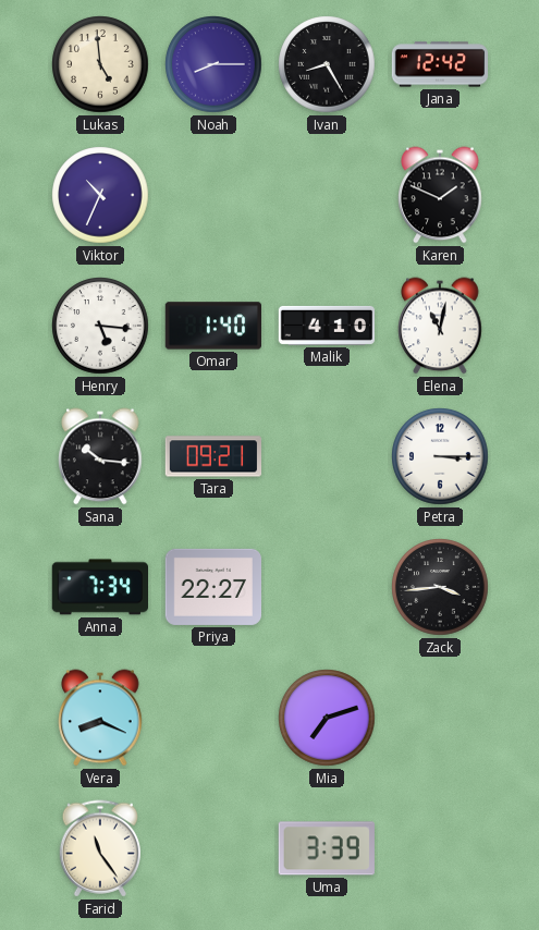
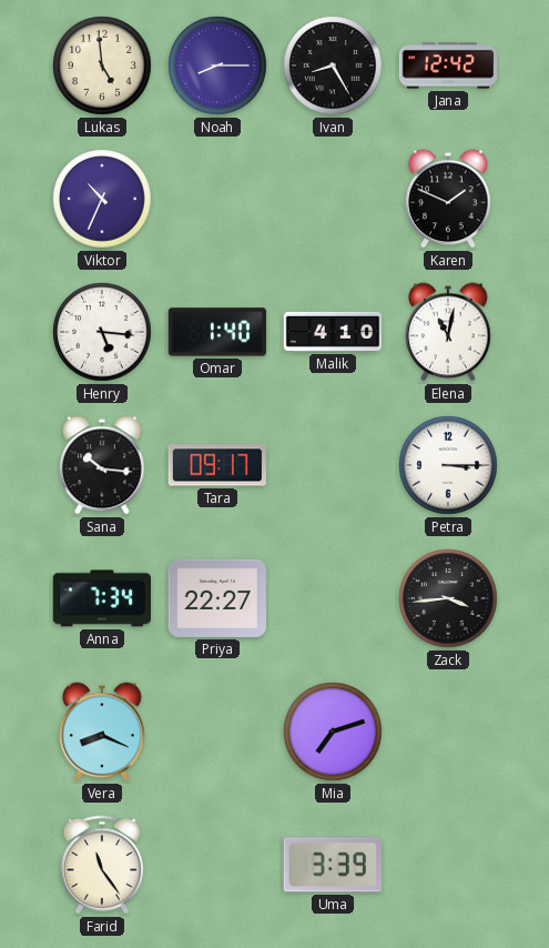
Tara: 09:21 -> 09:17
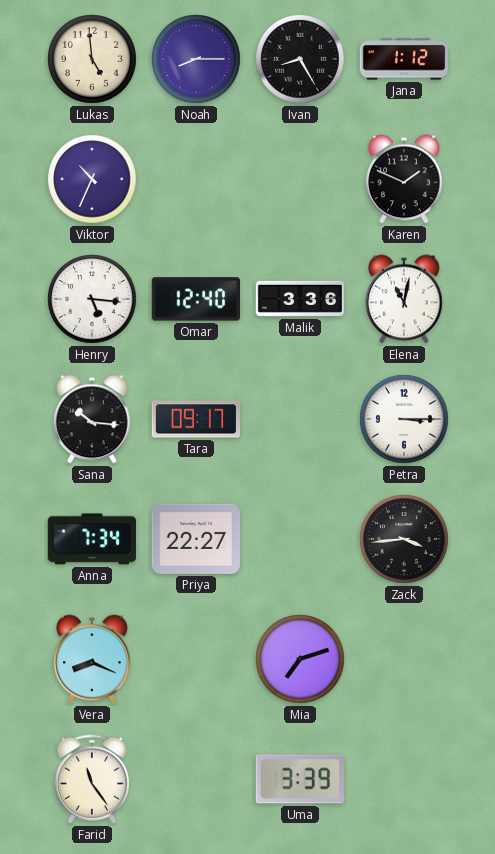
Jana: 12:42 -> 1:12
Omar: 1:40 -> 12:40
Malik: 4:10 -> 3:36
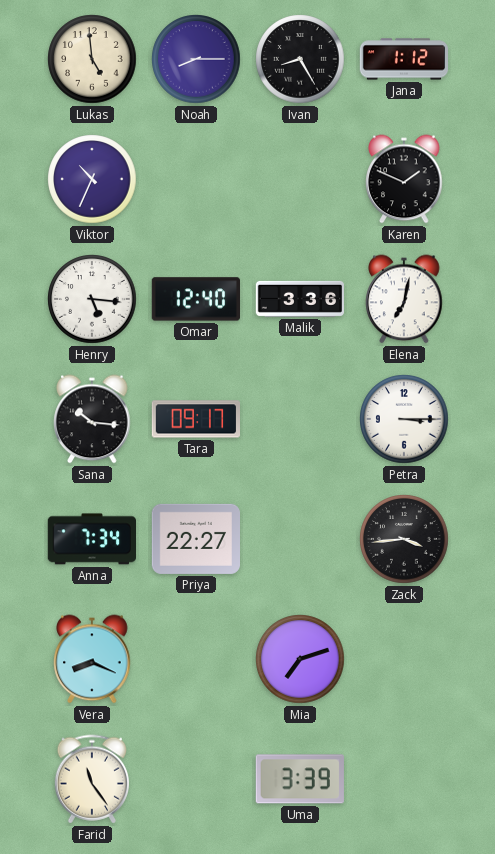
Elena: 11:02 -> 7:02
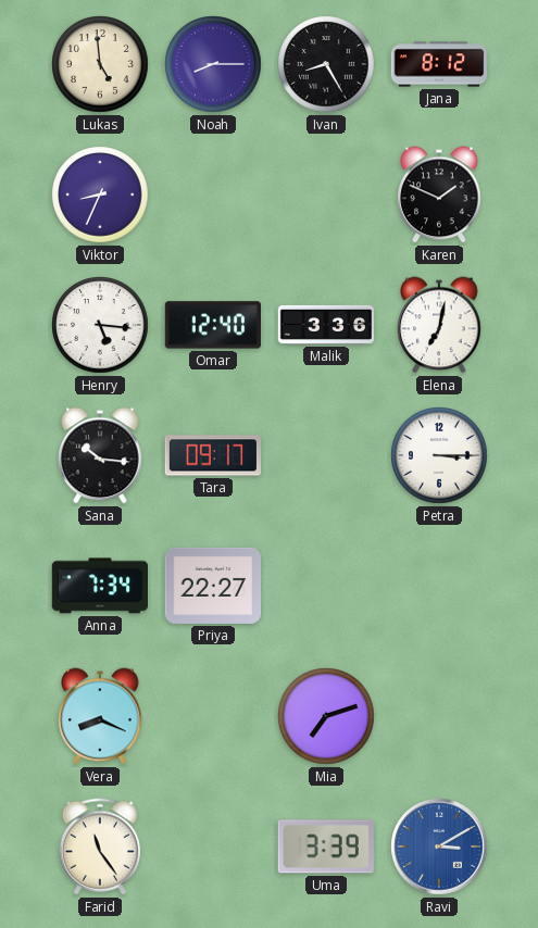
Jana: 1:12 -> 8:12
Viktor: 10:34 -> 8:34
Zack: 3:44 -> none
Ravi: none -> 3:10
